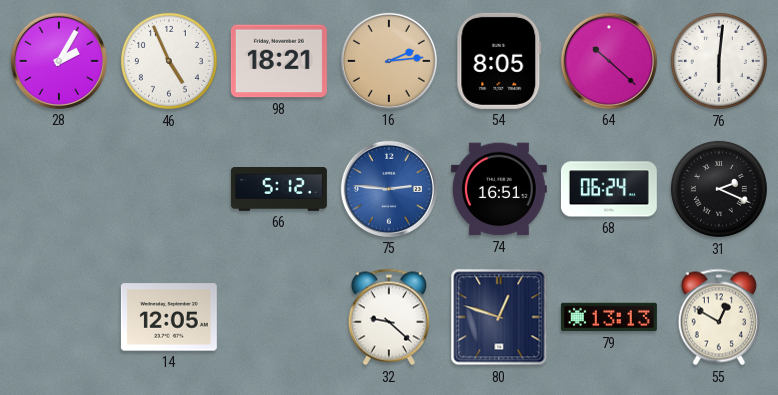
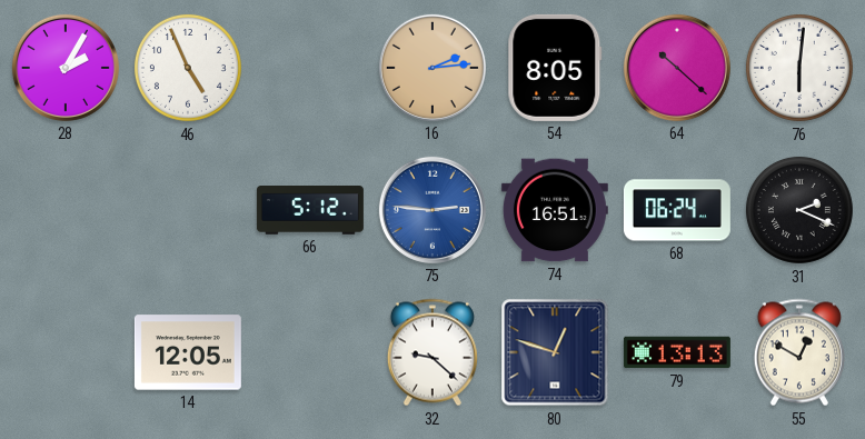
98: 18:21 -> none
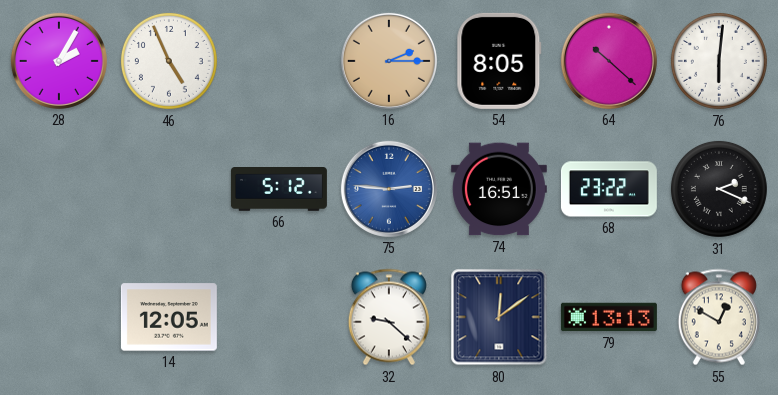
16: 2:14 -> 2:15
68: 06:24 -> 23:22
80: 12:48 -> 12:09
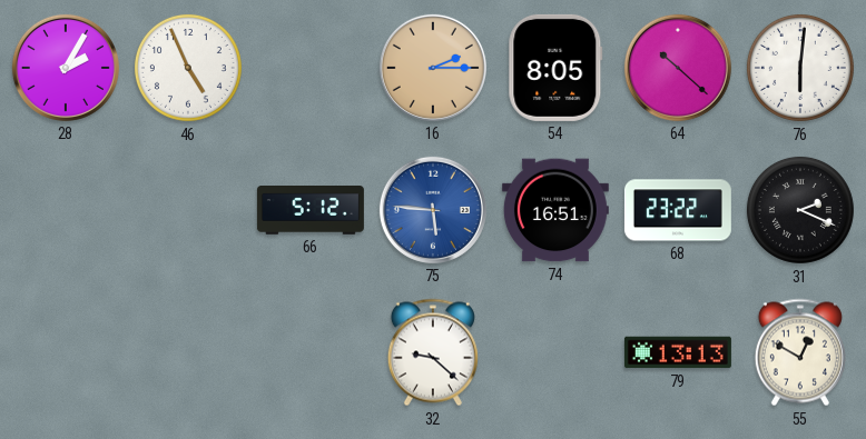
75: 2:46 -> 5:46
14: 12:05 -> none
80: 12:09 -> none
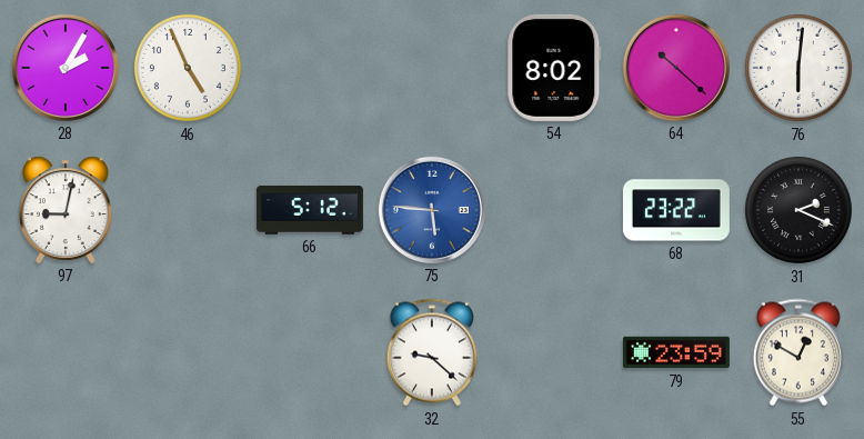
16: 2:15 -> none
54: 8:05 -> 8:02
97: none -> 9:02
74: 16:51 -> none
79: 13:13 -> 23:59
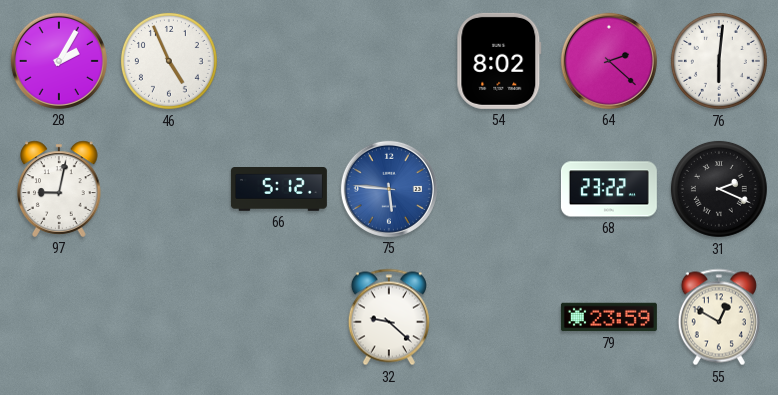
64: 10:22 -> 2:22
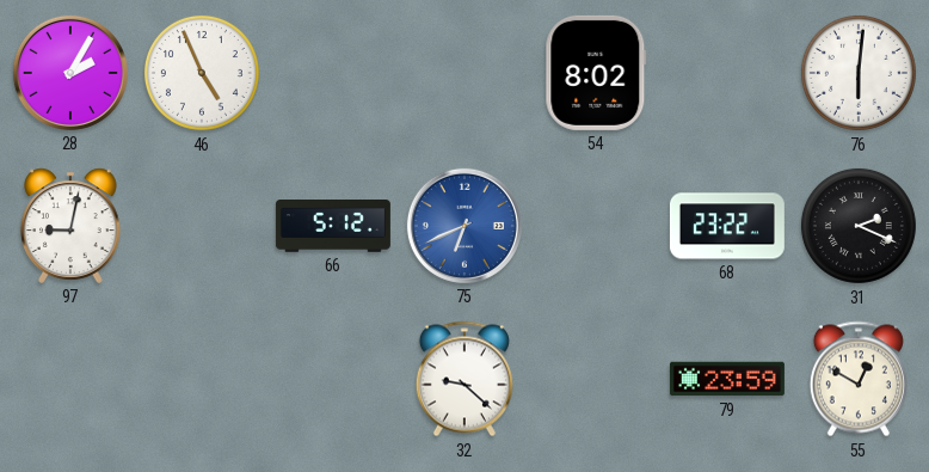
64: 2:22 -> none
75: 5:46 -> 6:41
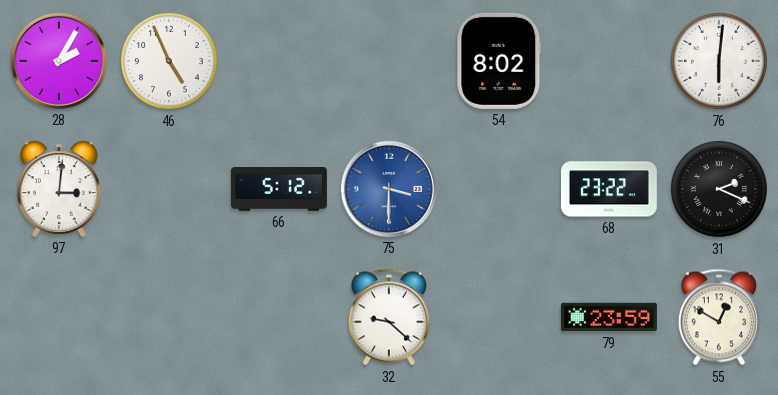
97: 9:02 -> 3:01
75: 6:41 -> 3:30
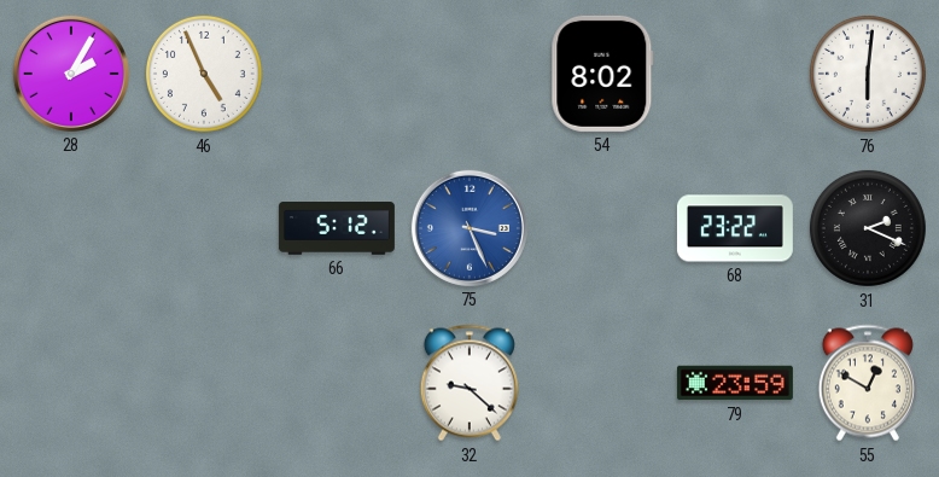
97: 3:01 -> none
75: 3:30 -> 3:26
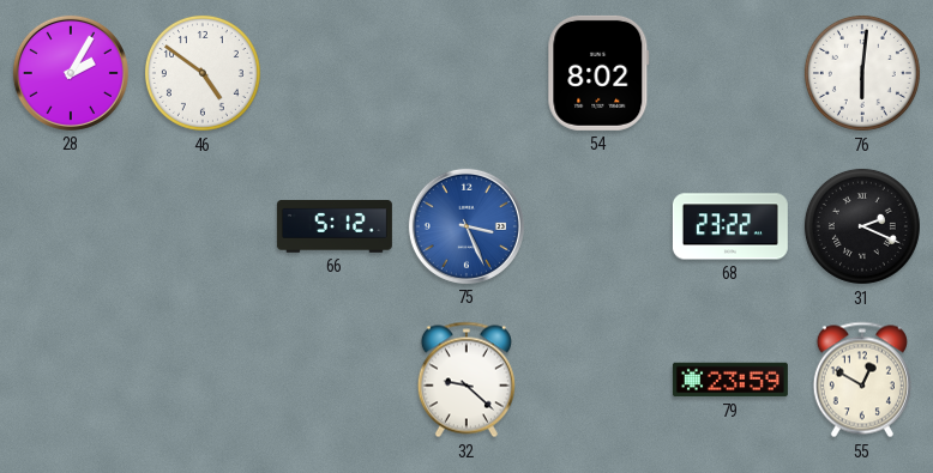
46: 4:56 -> 4:51
